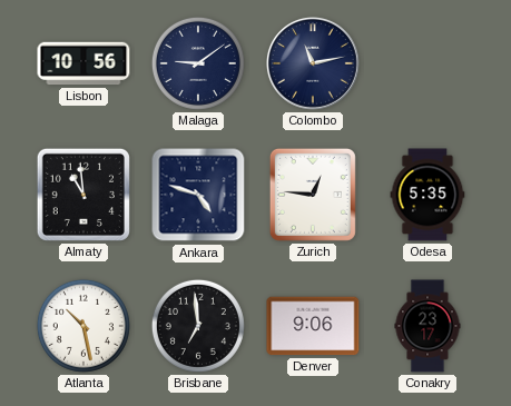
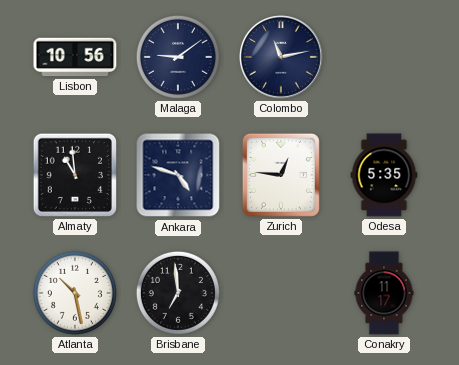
Denver: 9:06 -> none
Conakry: 23:17 -> 11:17
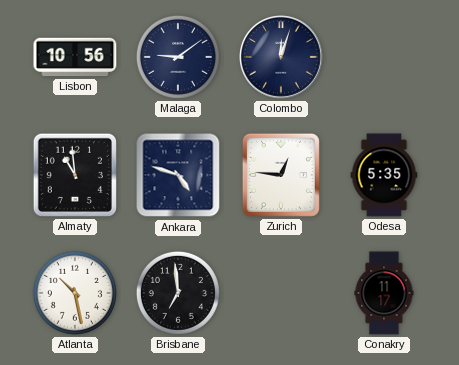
Colombo: 11:13 -> 12:03
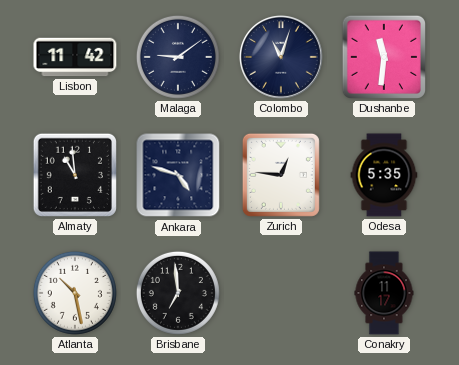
Lisbon: 10:56 -> 11:42
Colombo: 12:03 -> 11:03
Dushanbe: none -> 11:31
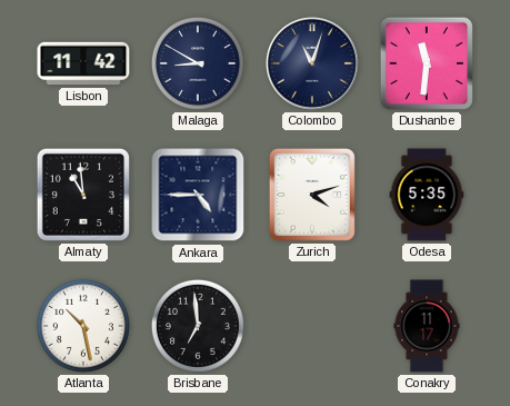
Malaga: 9:09 -> 8:50
Ankara: 4:48 -> 4:45
Zurich: 12:46 -> 4:12
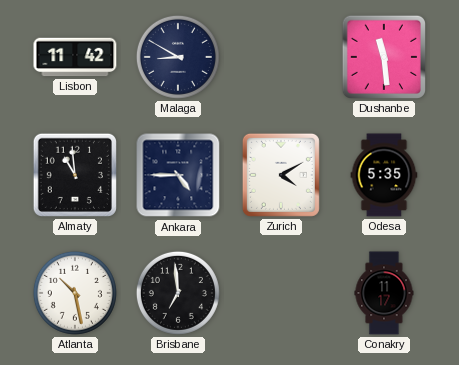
Colombo: 11:03 -> none
Dushanbe: 11:31 -> 11:29
Zurich: 4:12 -> 4:10
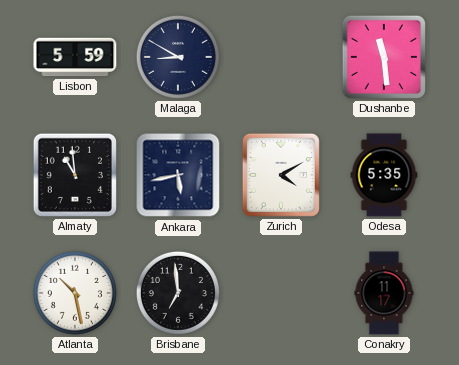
Lisbon: 11:42 -> 5:59
Ankara: 4:45 -> 5:43
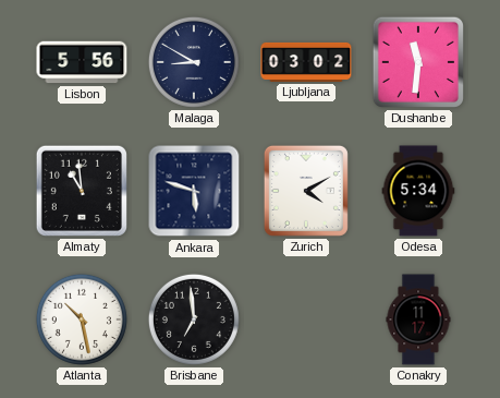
Lisbon: 5:59 -> 5:56
Ljubljana: none -> 03:02
Dushanbe: 11:29 -> 11:31
Ankara: 5:43 -> 5:48
Odesa: 5:35 -> 5:34
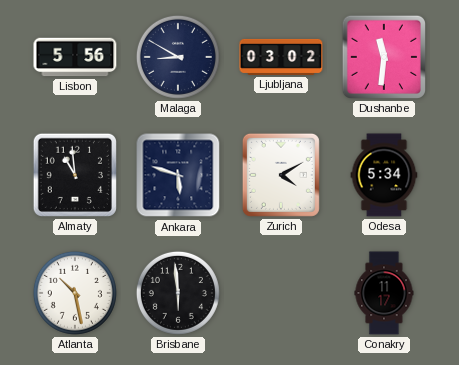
Brisbane: 6:59 -> 5:59
